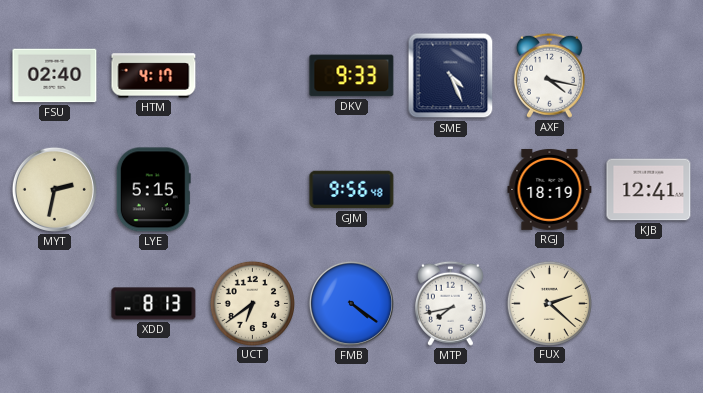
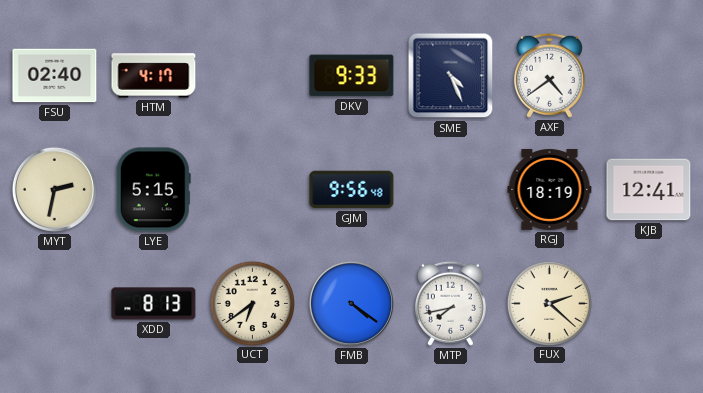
AXF: 4:17 -> 4:39
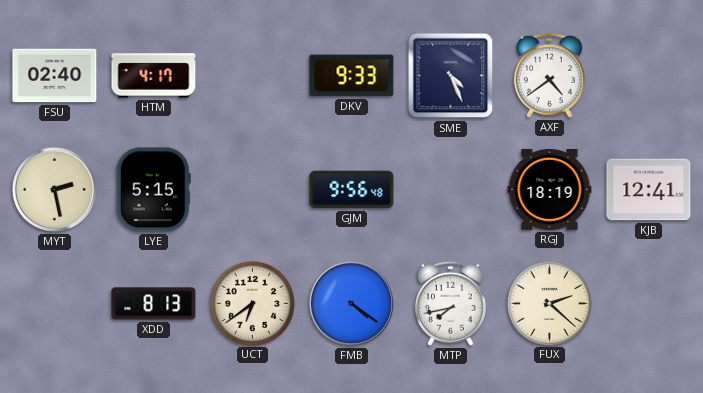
MYT: 2:32 -> 2:28
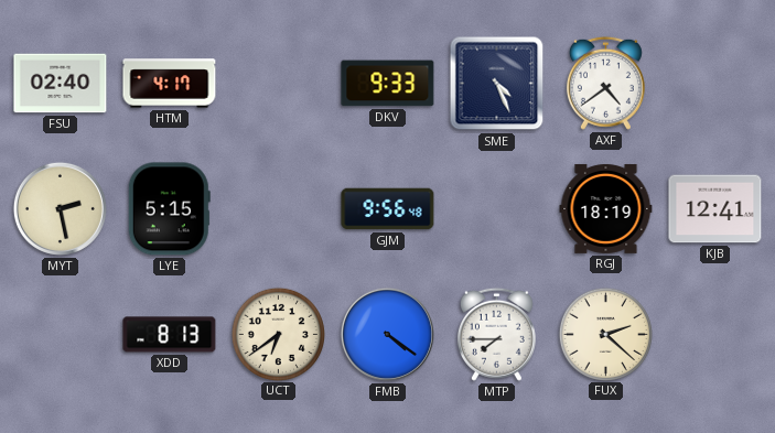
MTP: 7:43 -> 7:45
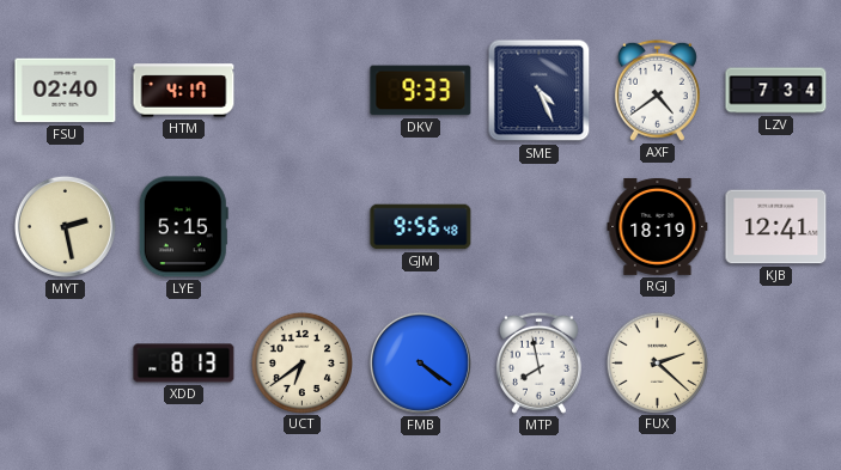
LZV: none -> 7:34
MTP: 7:45 -> 7:58
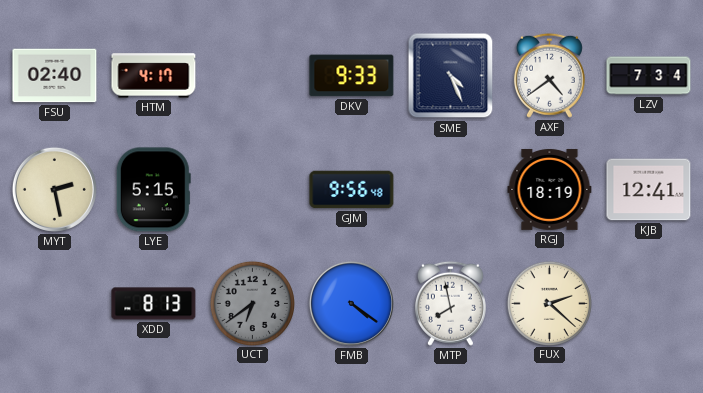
UCT dial: cream -> grey
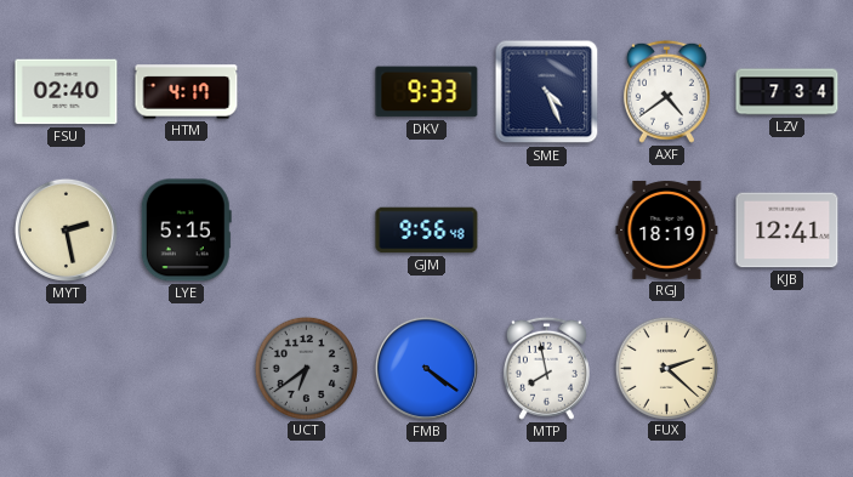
XDD: 8:13 -> none
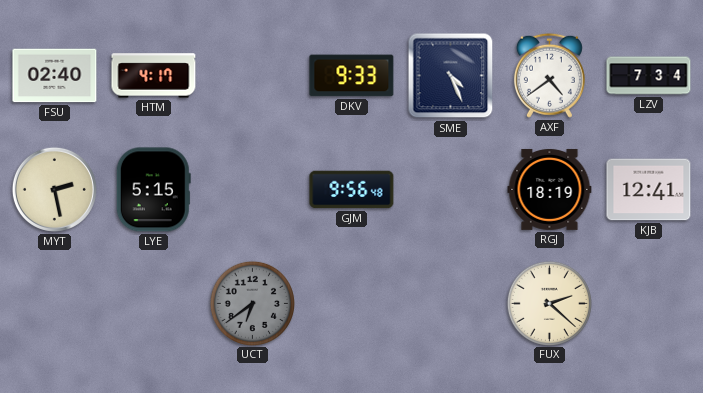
FMB: 4:21 -> none
MTP: 7:58 -> none
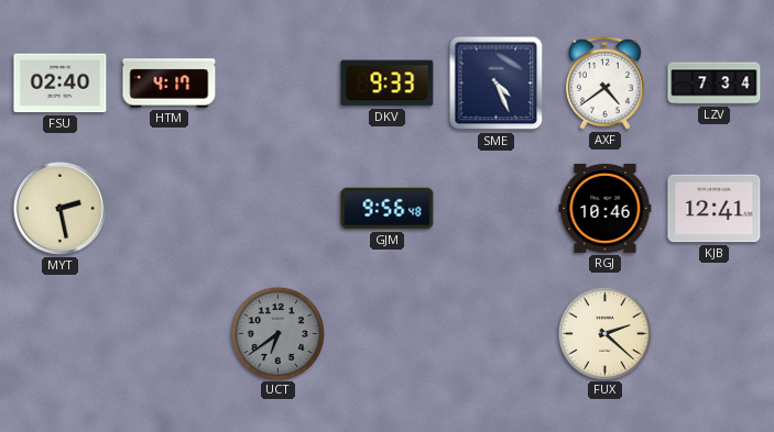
LYE: 5:15 -> none
RGJ: 18:19 -> 10:46
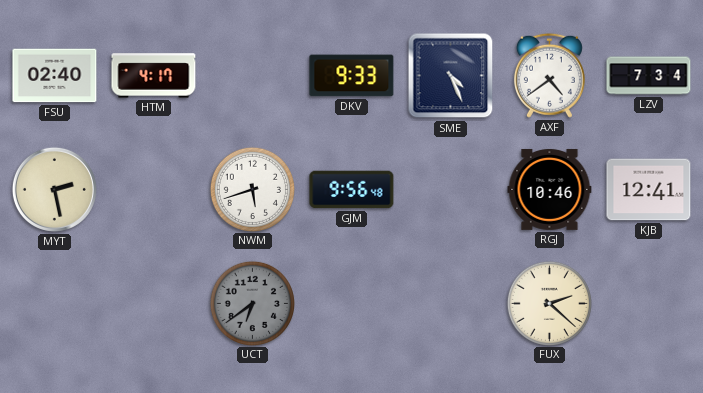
NWM: none -> 5:42
